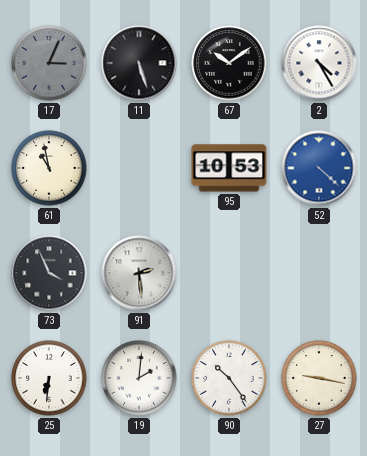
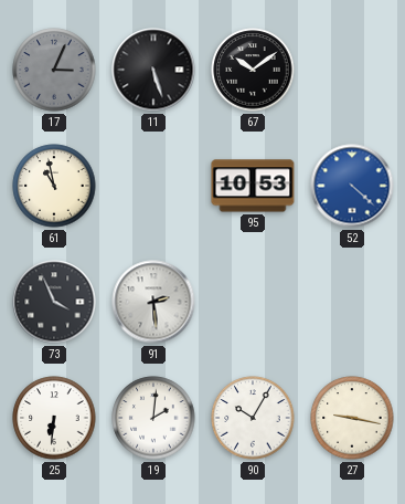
2: 4:25 -> none
90: 10:24 -> 10:05
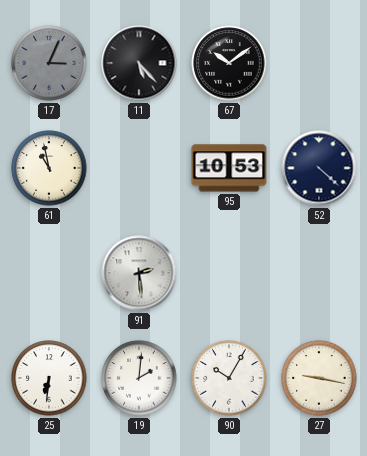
11: 5:27 -> 5:23
52 dial: blue -> navy
73: 3:56 -> none
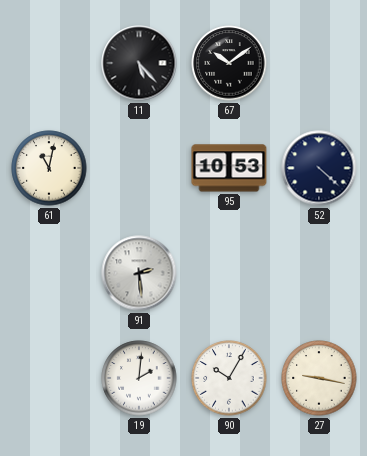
17: 3:04 -> none
61: 10:58 -> 11:02
25: 6:31 -> none
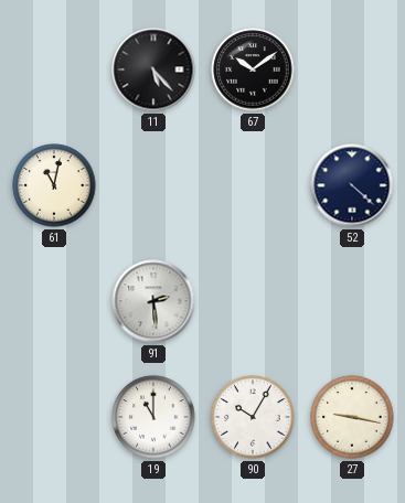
95: 10:53 -> none
19: 2:01 -> 11:00
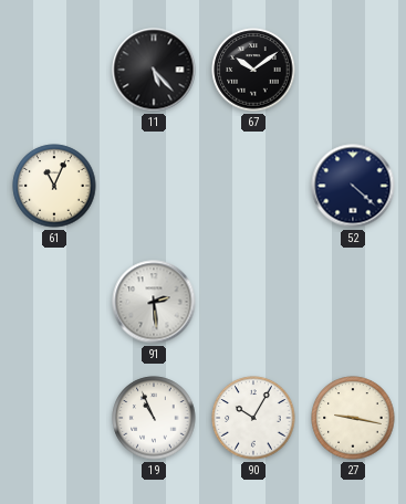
61: 11:02 -> 11:04
19: 11:00 -> 10:56
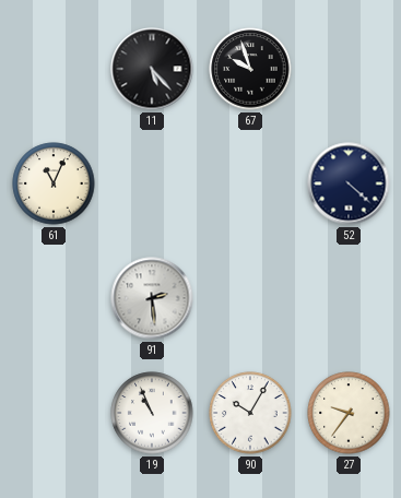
67: 10:09 -> 9:57
27: 9:17 -> 9:36
